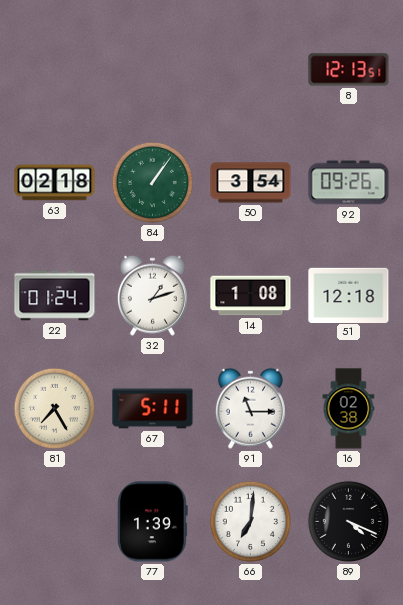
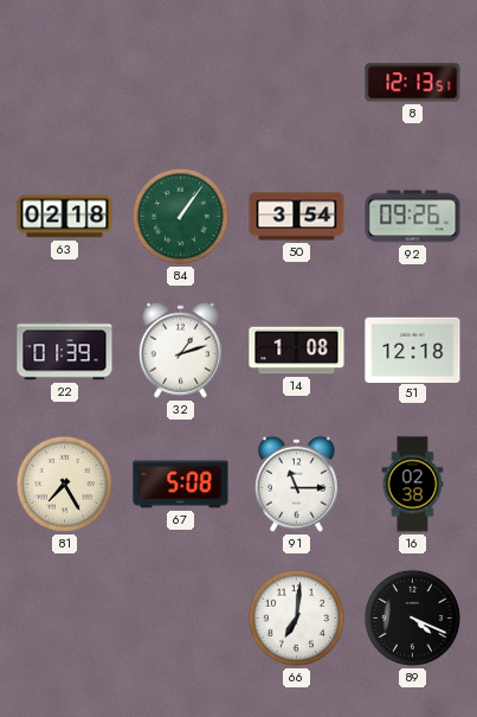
22: 01:24 -> 01:39
67: 5:11 -> 5:08
77: 1:39 -> none
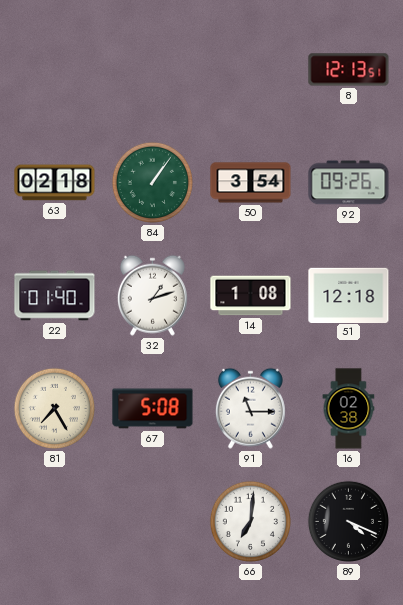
22: 01:39 -> 01:40
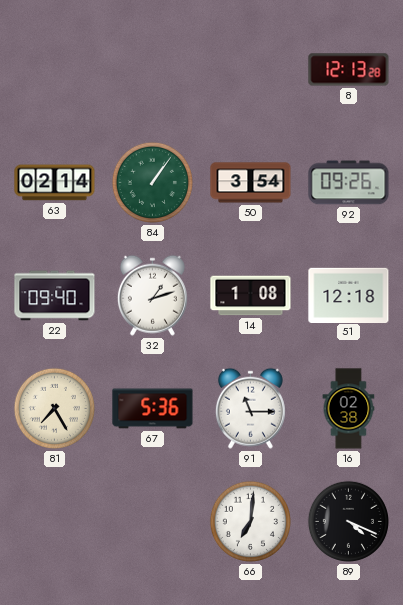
8: 12:13:51 -> 12:13:28
63: 02:18 -> 02:14
22: 01:40 -> 09:40
67: 5:08 -> 5:36
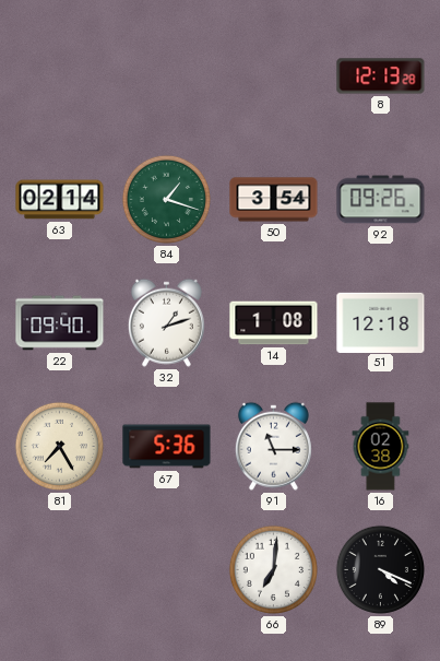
84: 1:06 -> 1:18
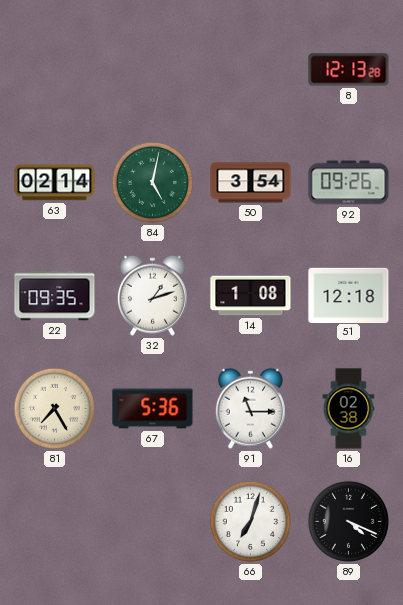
84: 1:18 -> 5:02
22: 09:40 -> 09:35
66: 7:01 -> 7:03
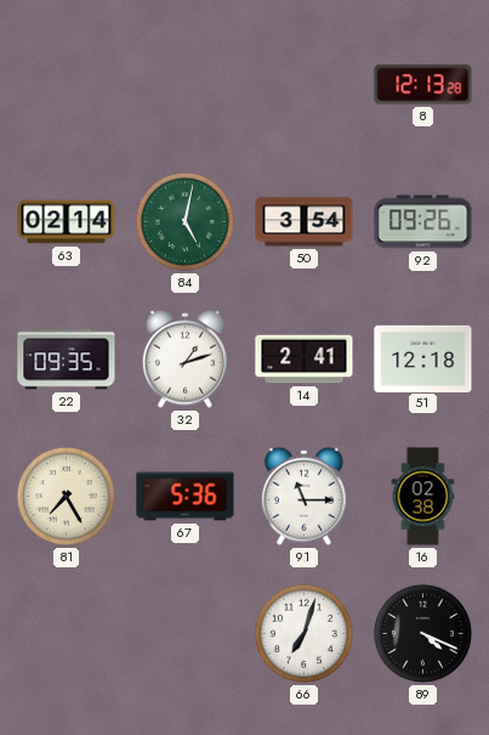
14: 1:08 -> 2:41
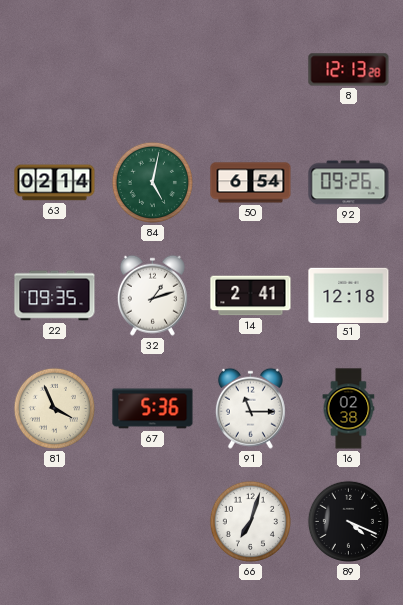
50: 3:54 -> 6:54
81: 7:25 -> 3:56
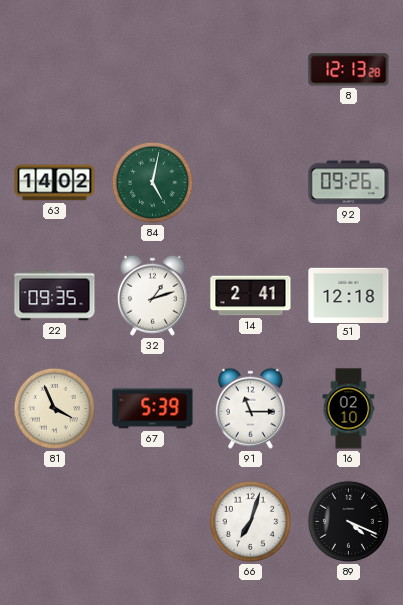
63: 02:14 -> 14:02
50: 6:54 -> none
67: 5:36 -> 5:39
16: 02:38 -> 02:10
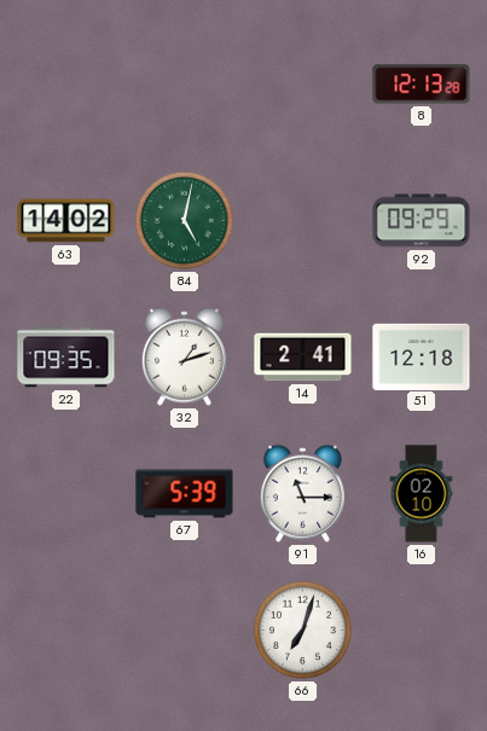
92: 09:26 -> 09:29
81: 3:56 -> none
89: 4:19 -> none
